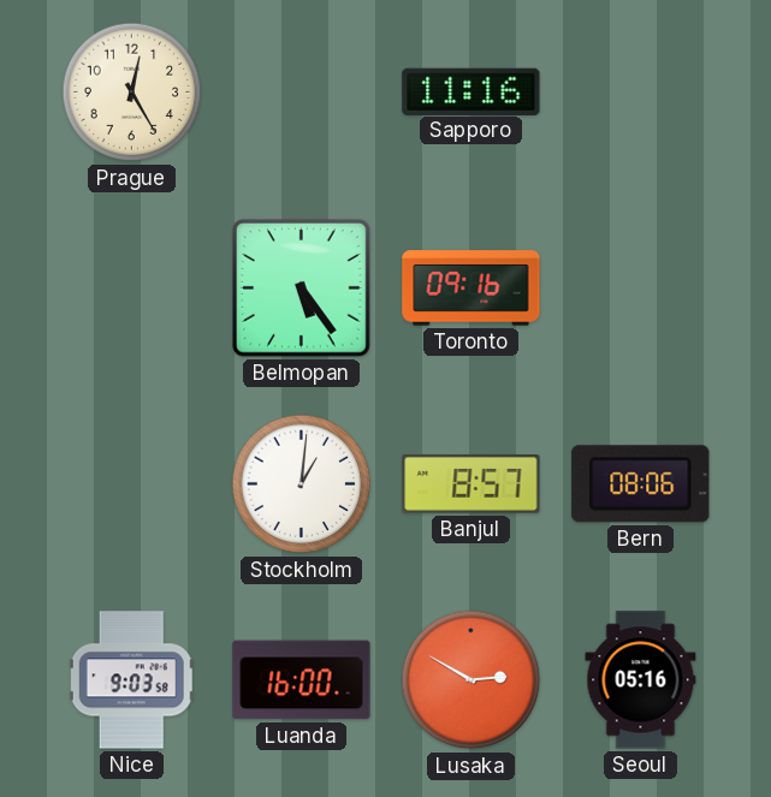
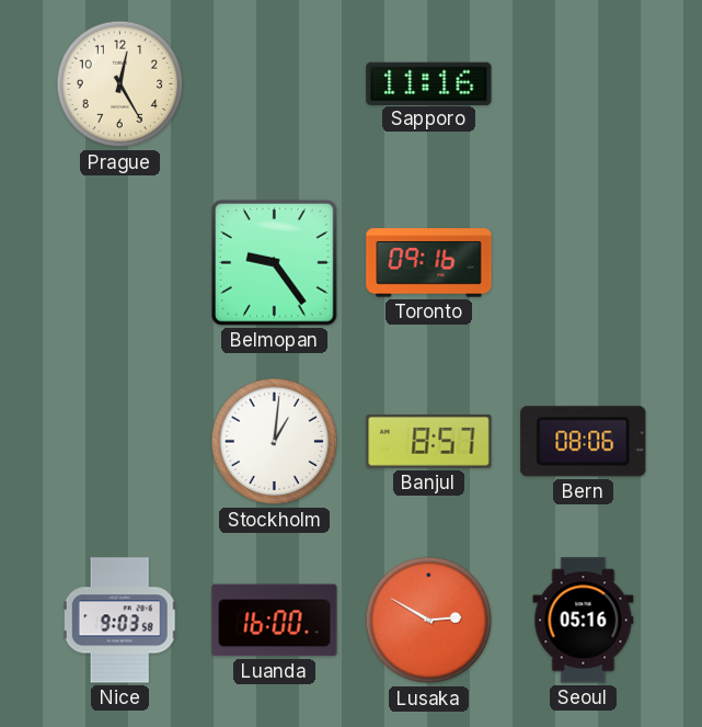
Belmopan: 5:24 -> 9:24
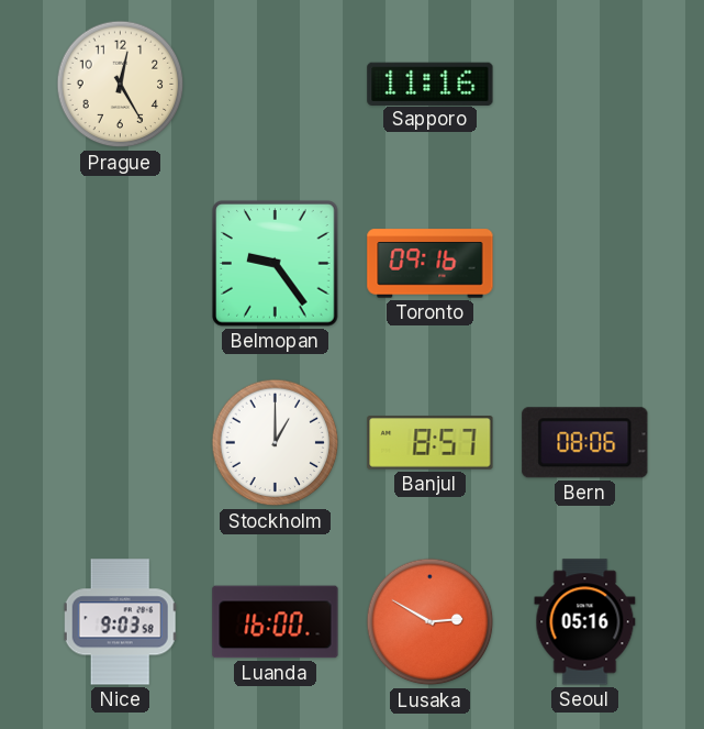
Stockholm: 1:01 -> 1:00
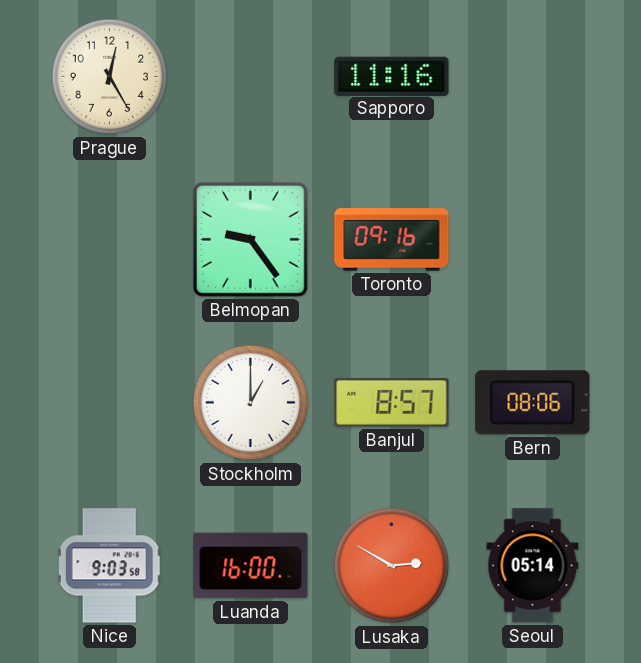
Seoul: 05:16 -> 05:14
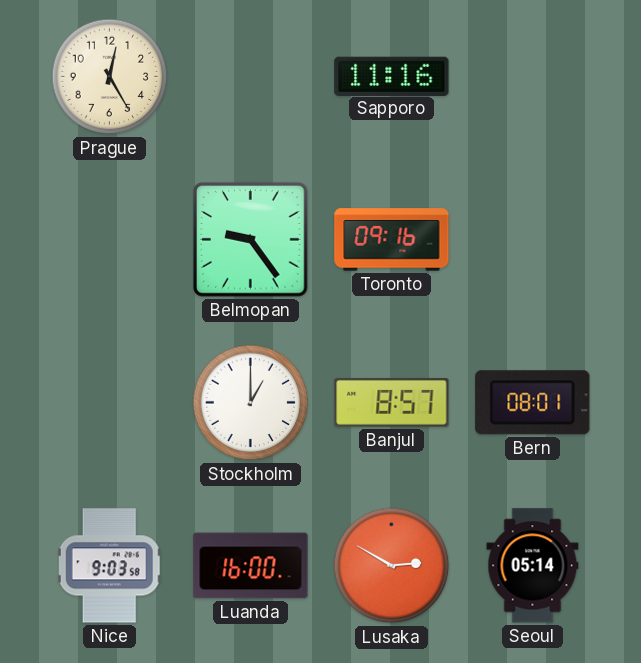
Bern: 08:06 -> 08:01
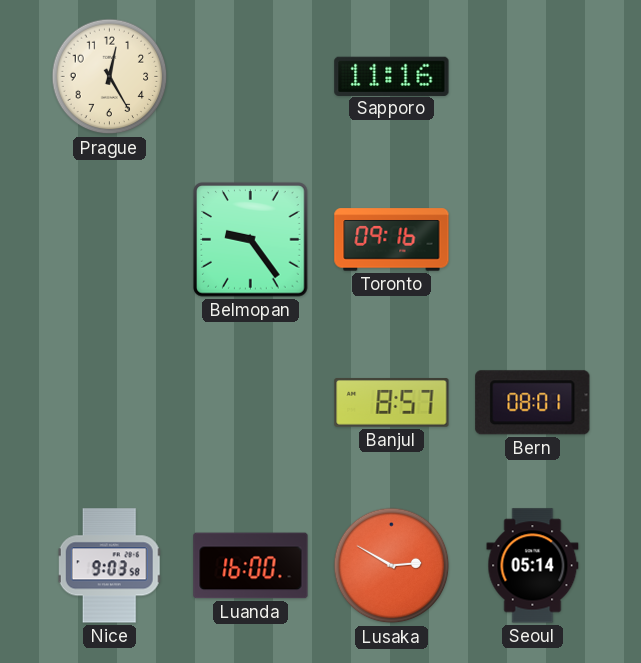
Stockholm: 1:00 -> none
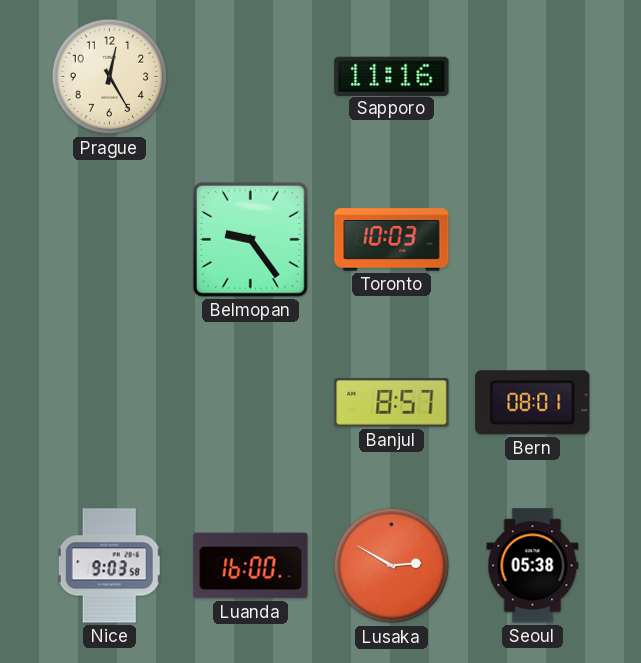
Toronto: 09:16 -> 10:03
Seoul: 05:14 -> 05:38
